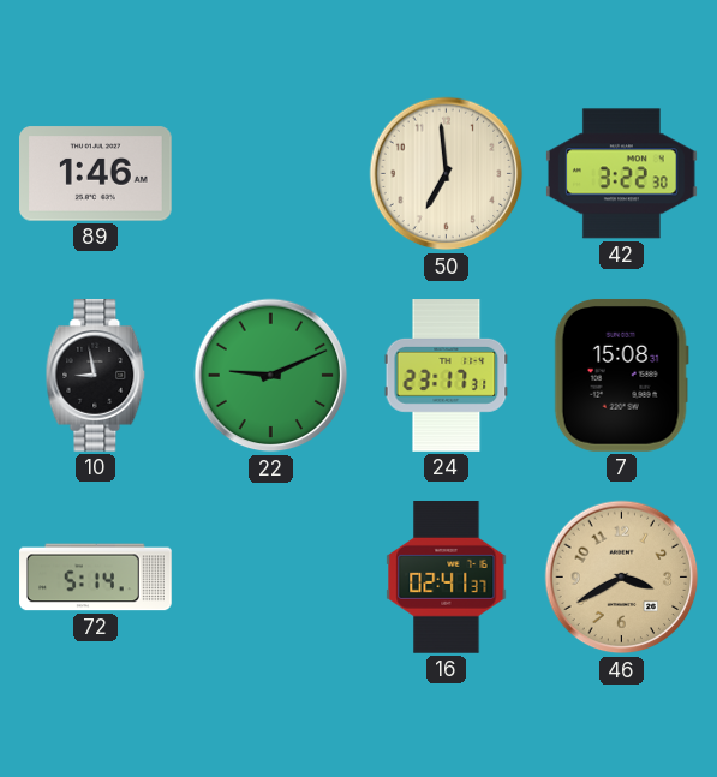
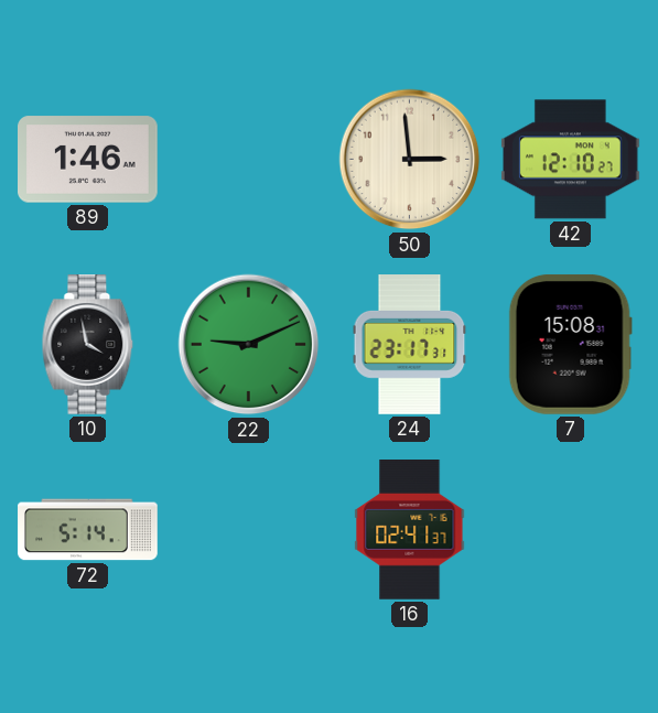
50: 6:59 -> 2:59
42: 3:22 -> 12:10
10: 8:58 -> 3:58
46: 3:40 -> none
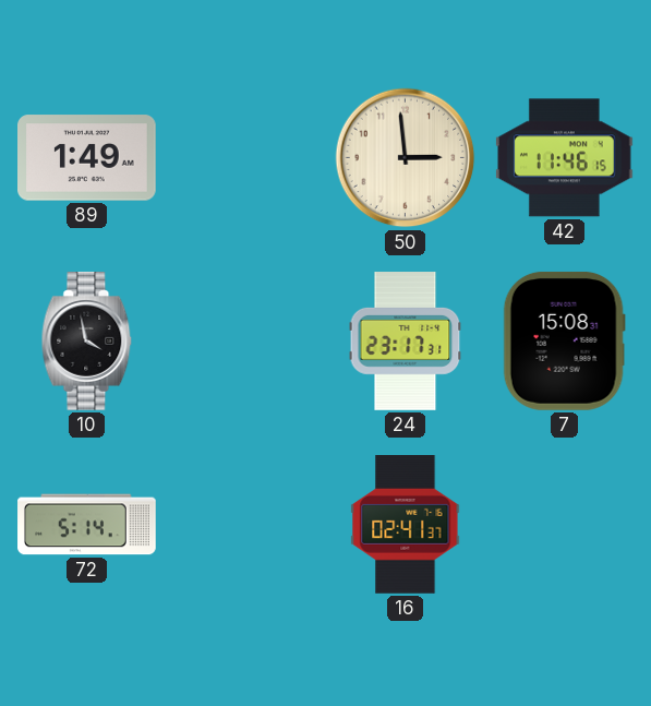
89: 1:46 -> 1:49
42: 12:10 -> 11:46
22: 9:11 -> none
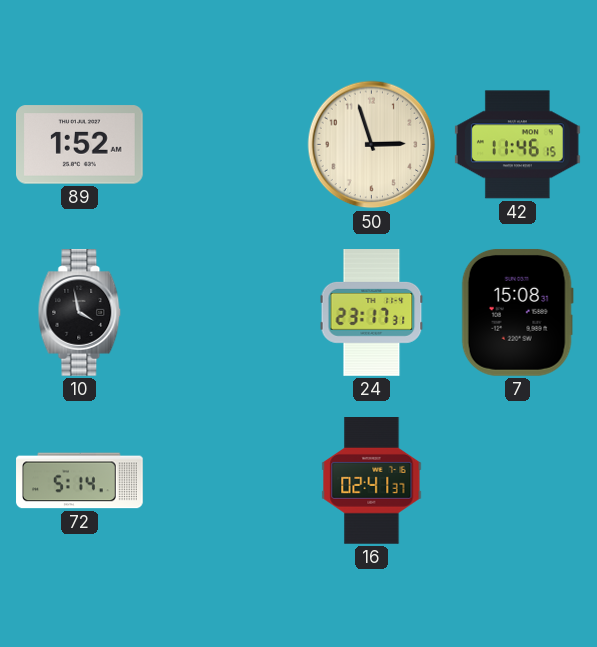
89: 1:49 -> 1:52
50: 2:59 -> 2:57
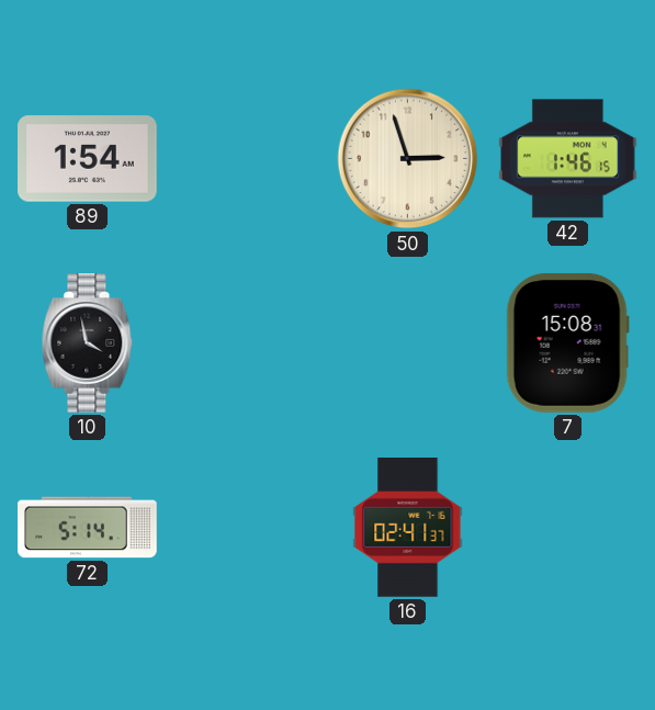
89: 1:52 -> 1:54
42: 11:46 -> 1:46
24: 23:17 -> none
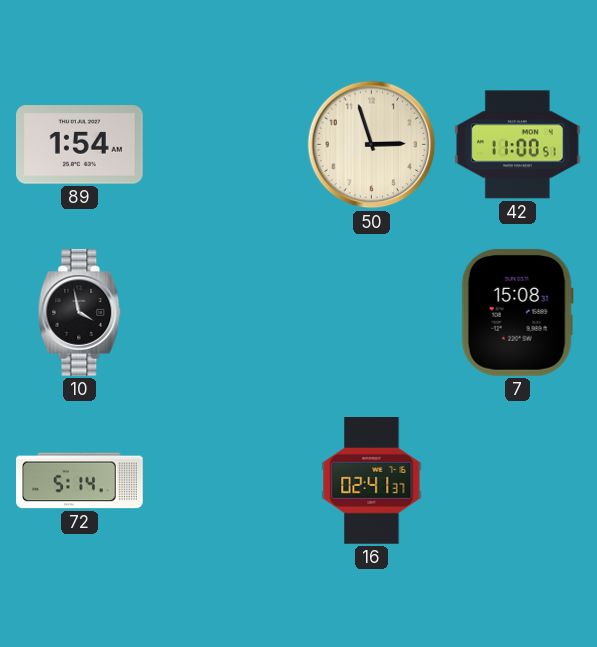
42: 1:46 -> 11:00
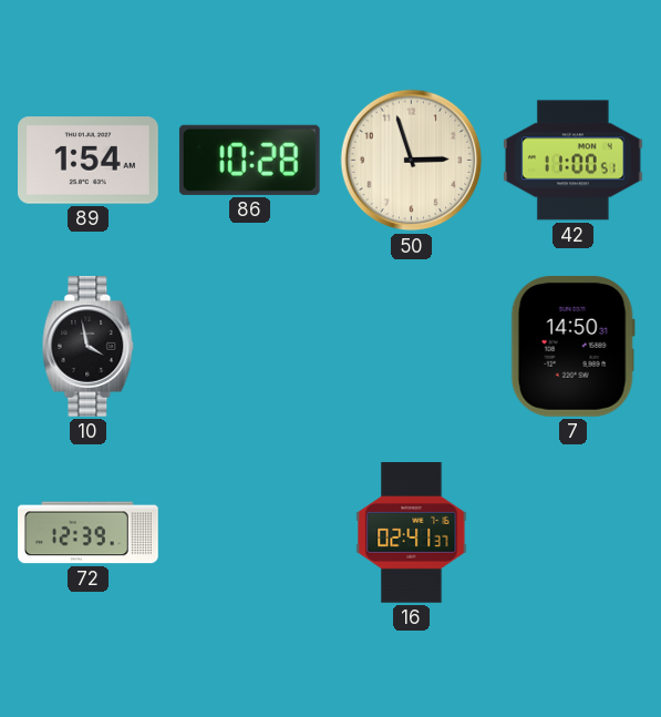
86: none -> 10:28
7: 15:08 -> 14:50
72: 5:14 -> 12:39
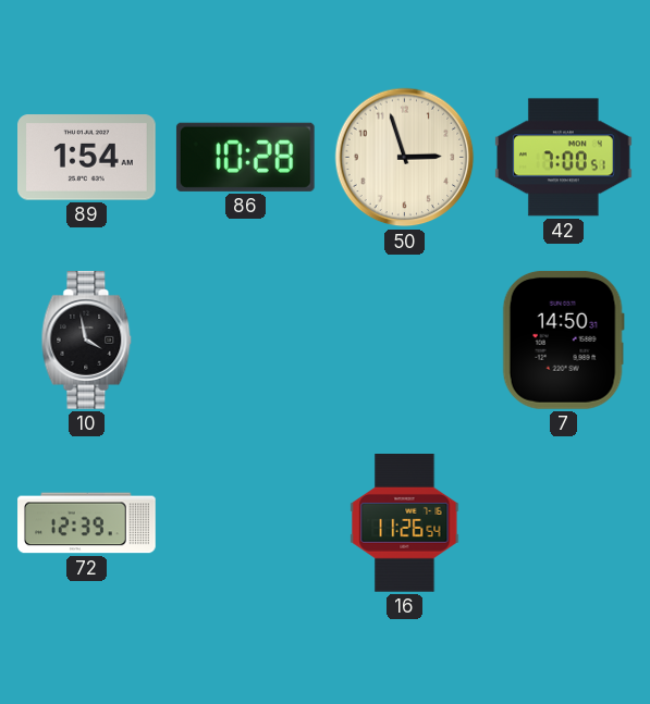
42: 11:00 -> 7:00
16: 02:41 -> 11:26
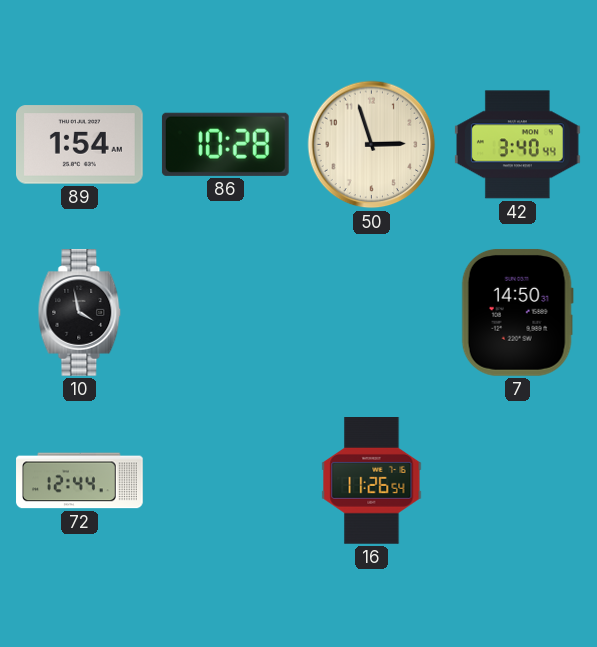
42: 7:00 -> 3:40
72: 12:39 -> 12:44
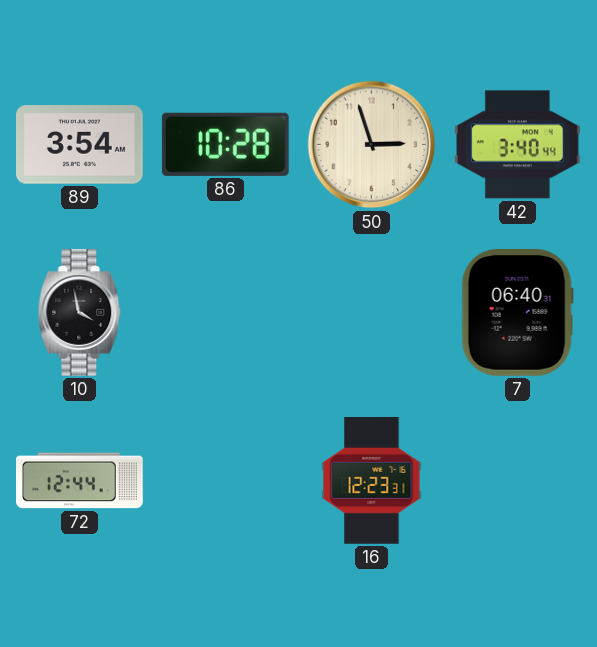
89: 1:54 -> 3:54
7: 14:50 -> 06:40
16: 11:26 -> 12:23
